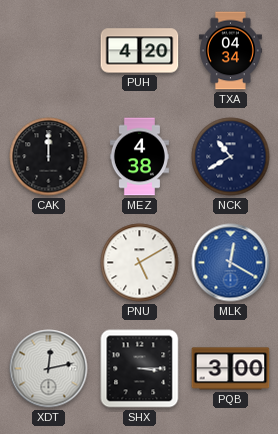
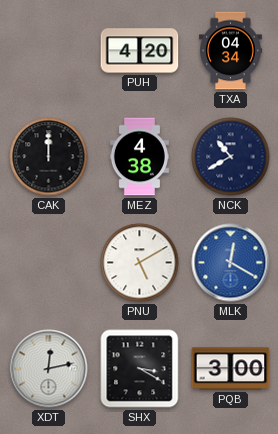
SHX: 3:15 -> 3:20
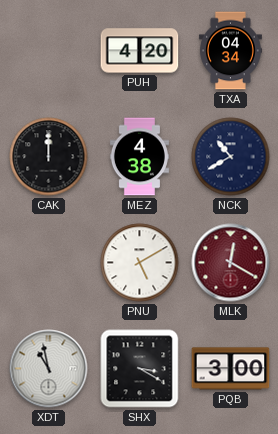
MLK dial: blue -> burgundy
XDT: 12:13 -> 10:58
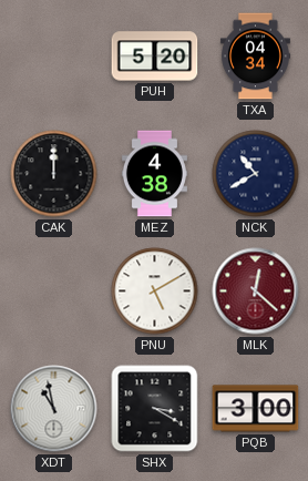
PUH: 4:20 -> 5:20
MLK: 12:20 -> 12:22
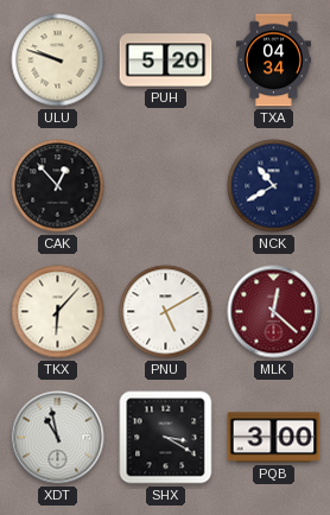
ULU: none -> 9:48
CAK: 12:00 -> 12:53
MEZ: 4:38 -> none
TKX: none -> 6:07
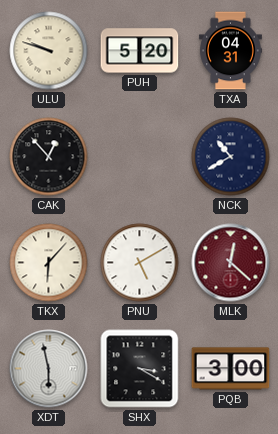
TXA: 04:34 -> 04:31
XDT: 10:58 -> 5:58
